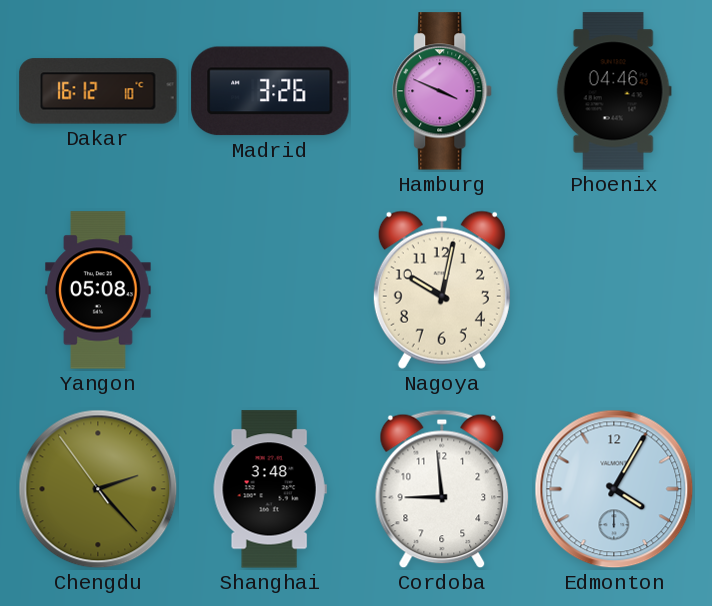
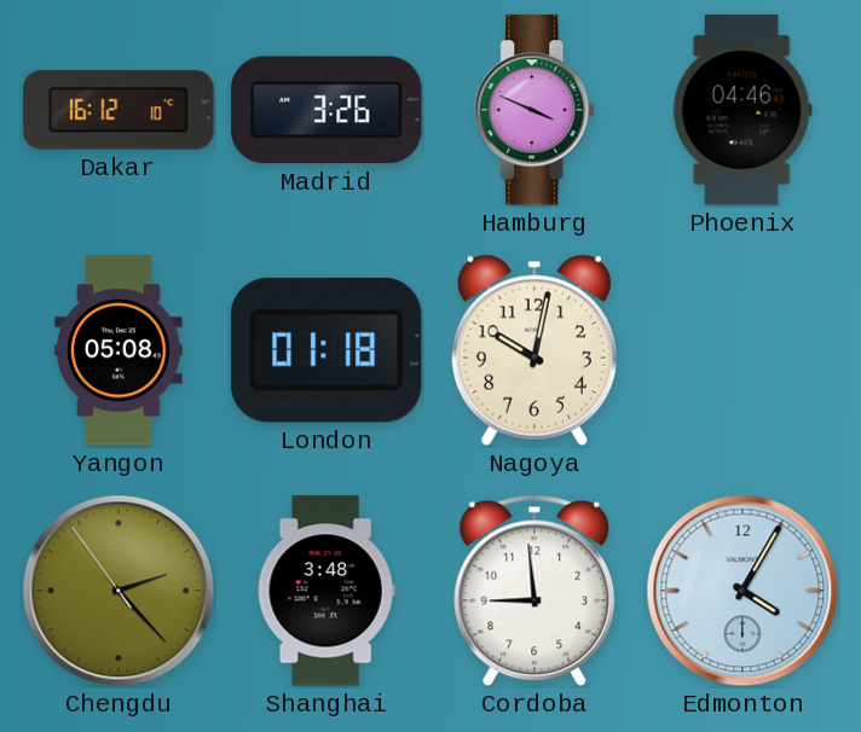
London: none -> 01:18
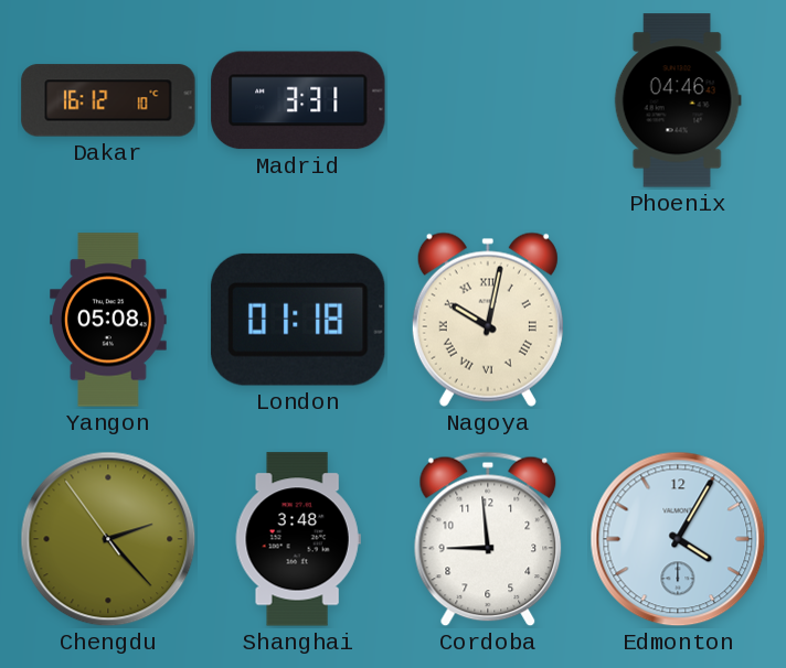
Madrid: 3:26 -> 3:31
Hamburg: 3:49 -> none
Nagoya numerals: Arabic -> Roman
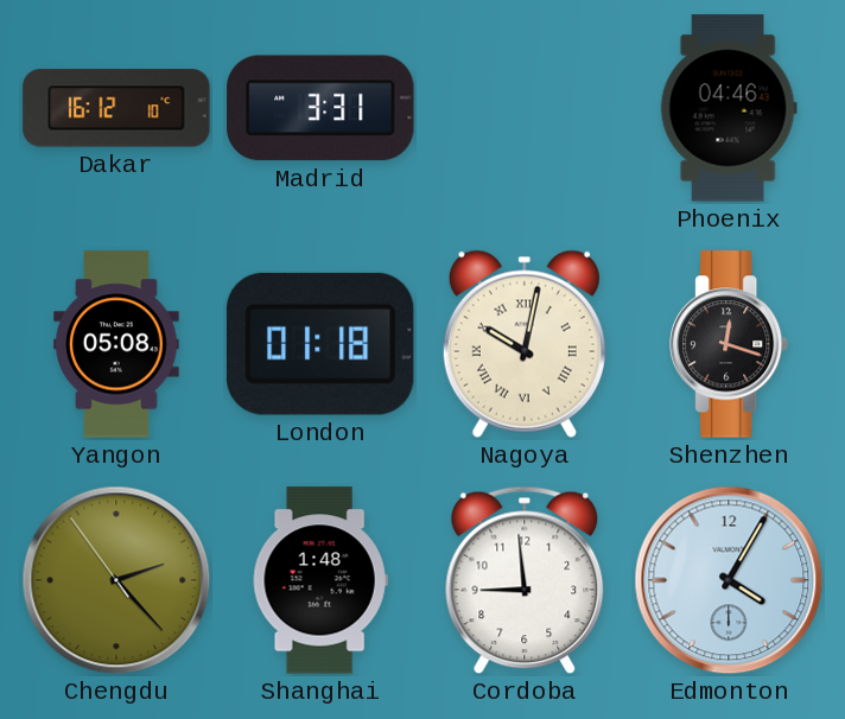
Shenzhen: none -> 12:18
Shanghai: 3:48 -> 1:48
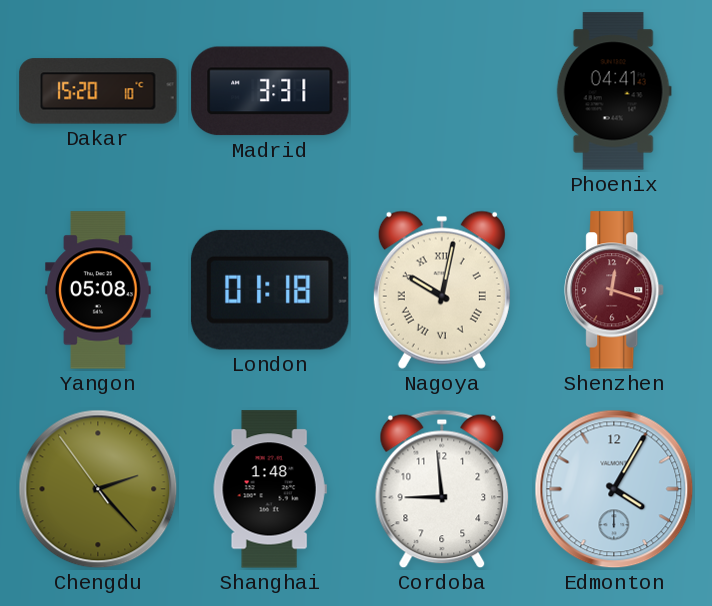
Dakar: 16:12 -> 15:20
Phoenix: 04:46 -> 04:41
Shenzhen dial: black -> burgundy
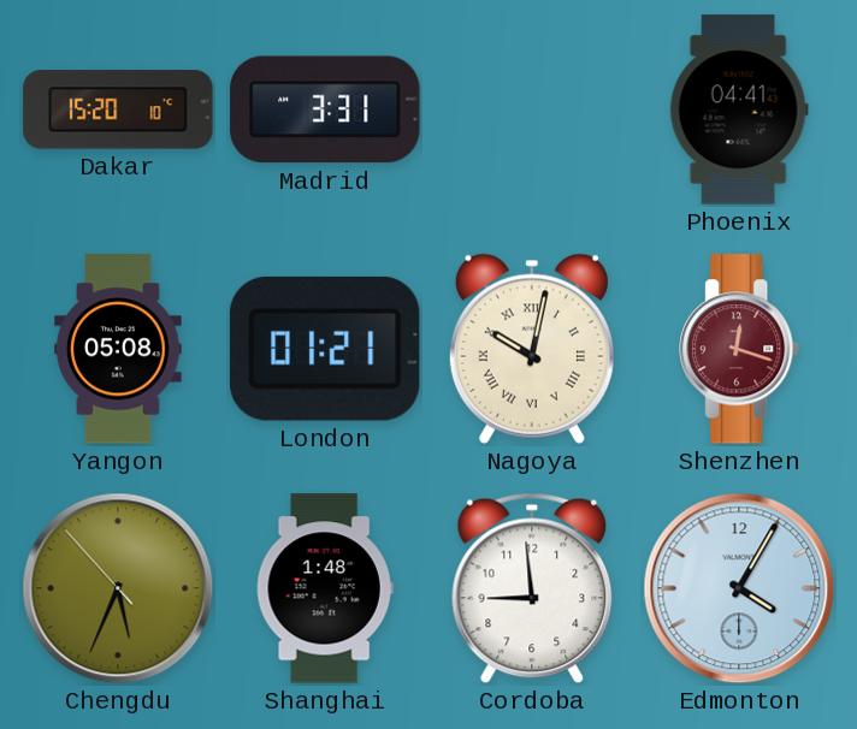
London: 01:18 -> 01:21
Chengdu: 2:22 -> 5:33
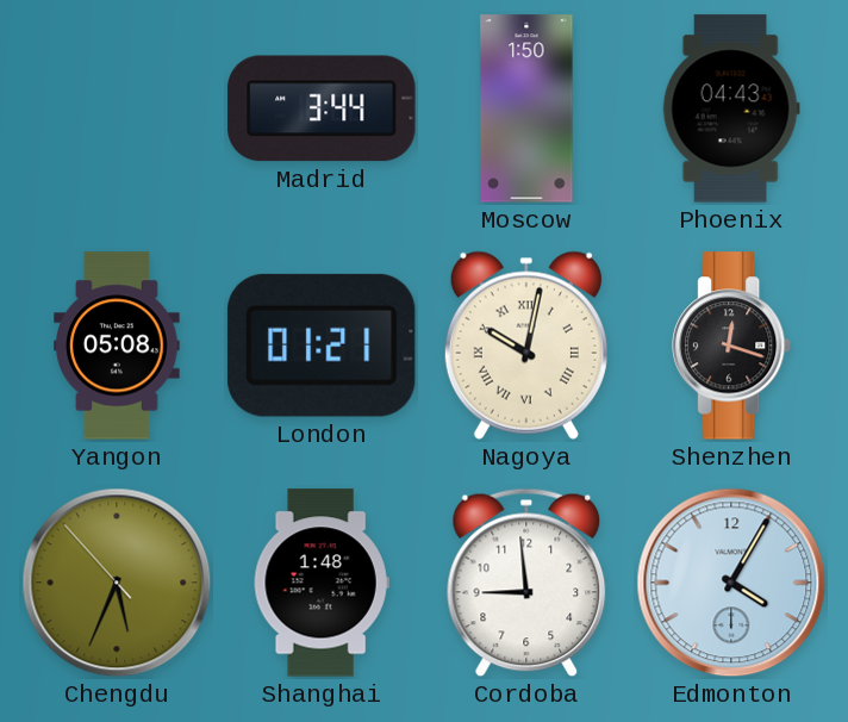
Dakar: 15:20 -> none
Madrid: 3:31 -> 3:44
Moscow: none -> 1:50
Phoenix: 04:41 -> 04:43
Shenzhen dial: burgundy -> black
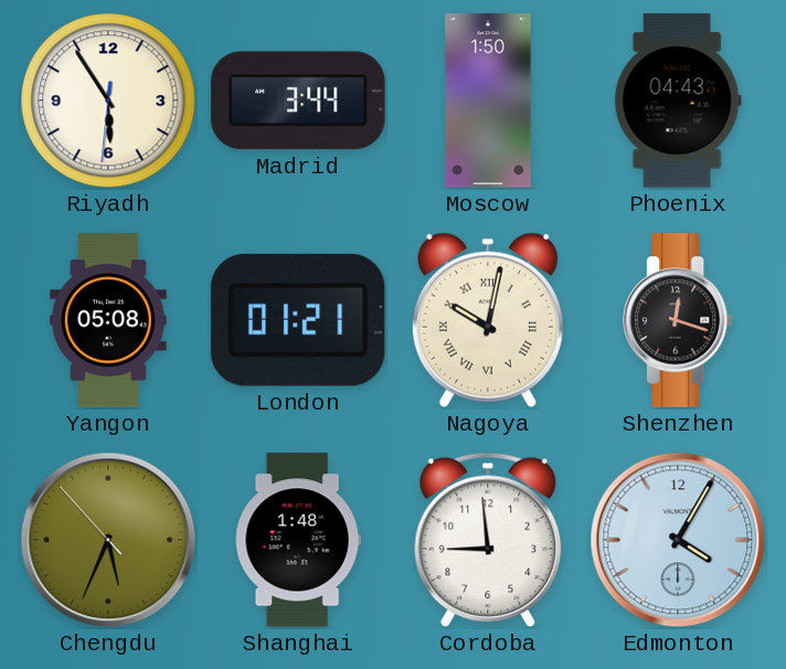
Riyadh: none -> 5:54
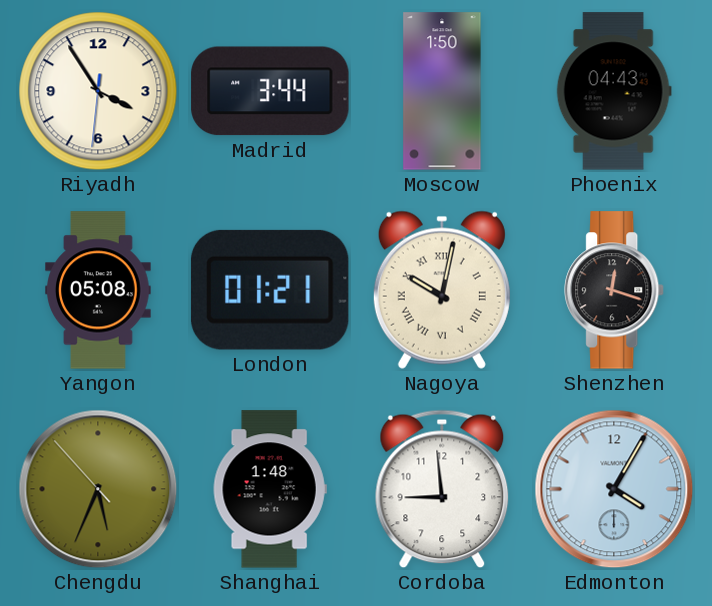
Riyadh: 5:54 -> 3:54
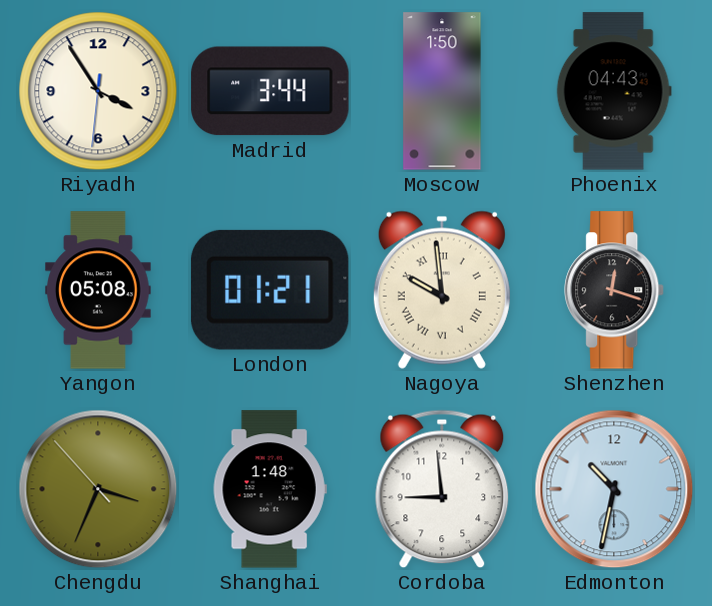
Nagoya: 10:02 -> 9:59
Chengdu: 5:33 -> 3:33
Edmonton: 4:05 -> 10:32
